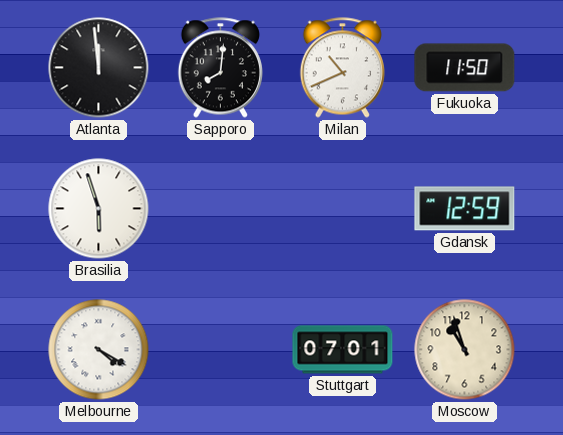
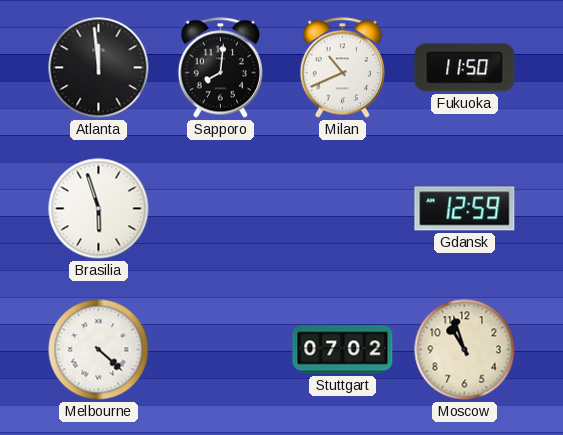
Melbourne: 4:20 -> 4:22
Stuttgart: 07:01 -> 07:02
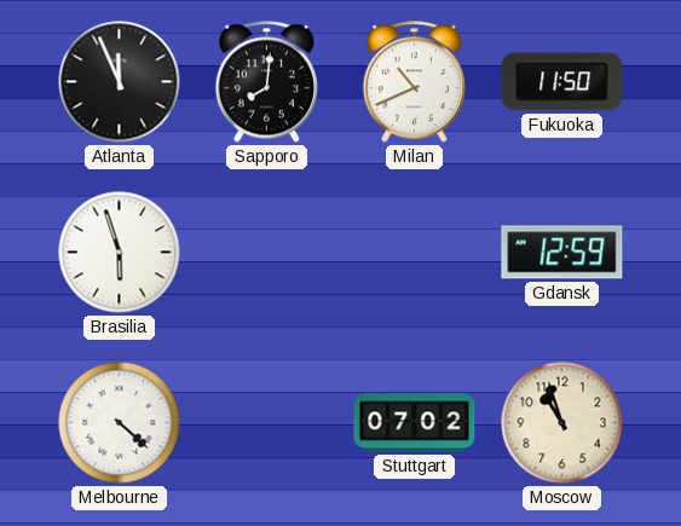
Atlanta: 11:59 -> 11:56
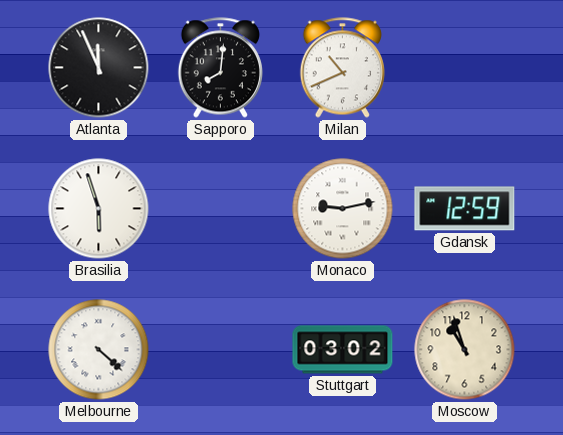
Fukuoka: 11:50 -> none
Monaco: none -> 9:13
Stuttgart: 07:02 -> 03:02
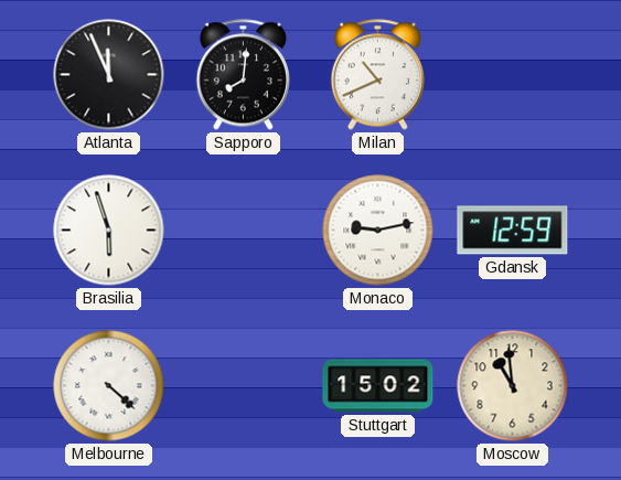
Stuttgart: 03:02 -> 15:02
Moscow: 10:57 -> 10:59
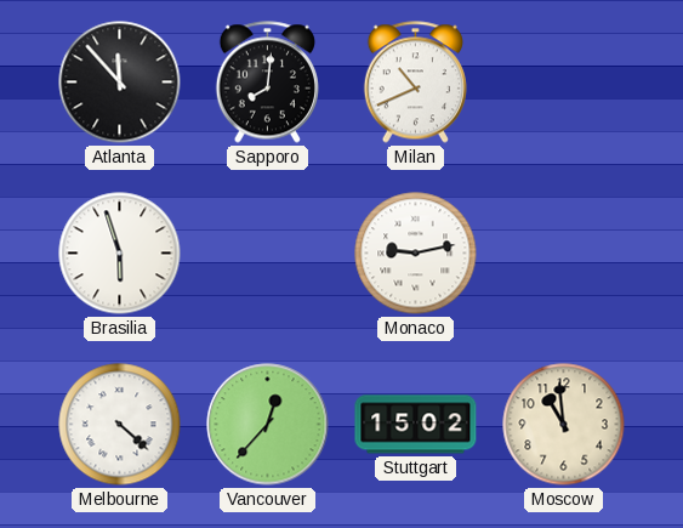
Atlanta: 11:56 -> 11:53
Gdansk: 12:59 -> none
Vancouver: none -> 12:37
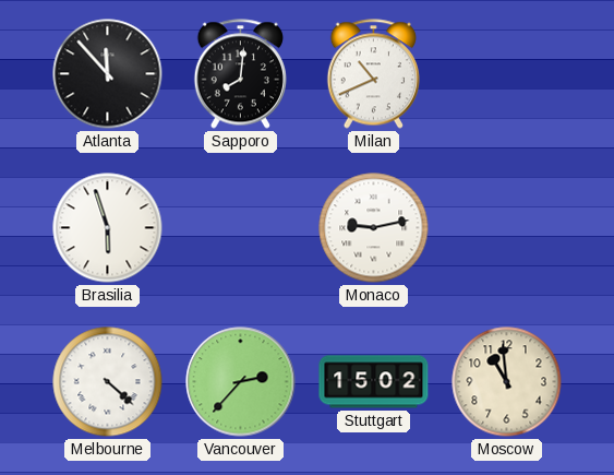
Vancouver: 12:37 -> 2:37
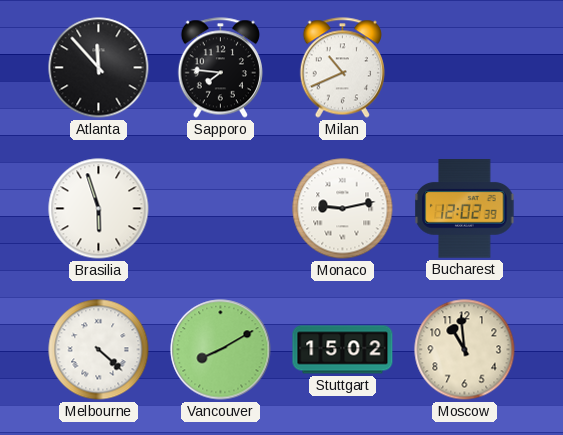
Sapporo: 8:01 -> 7:46
Bucharest: none -> 12:02
Vancouver: 2:37 -> 8:10
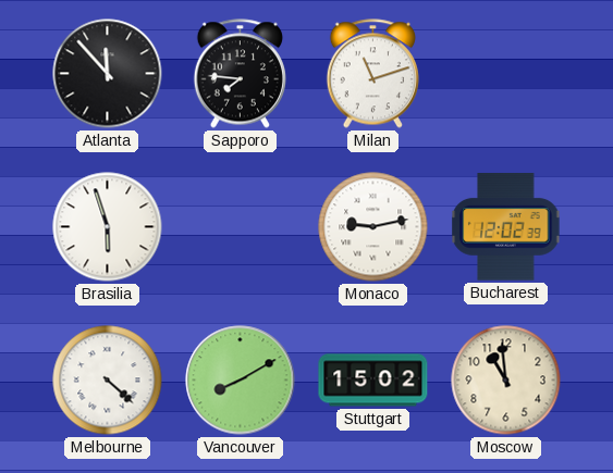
Milan: 10:41 -> 11:12
